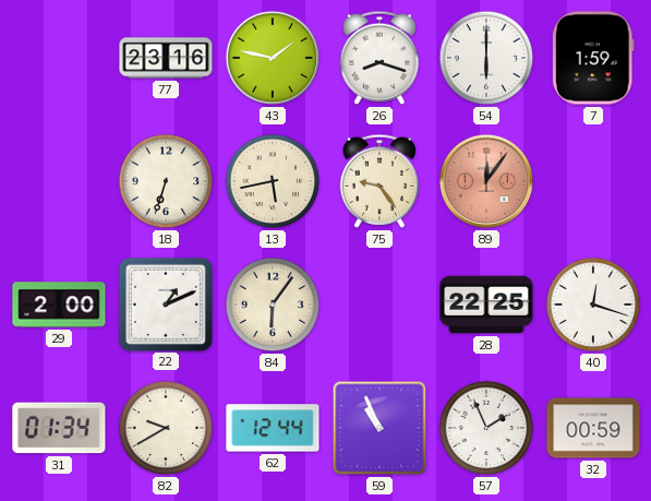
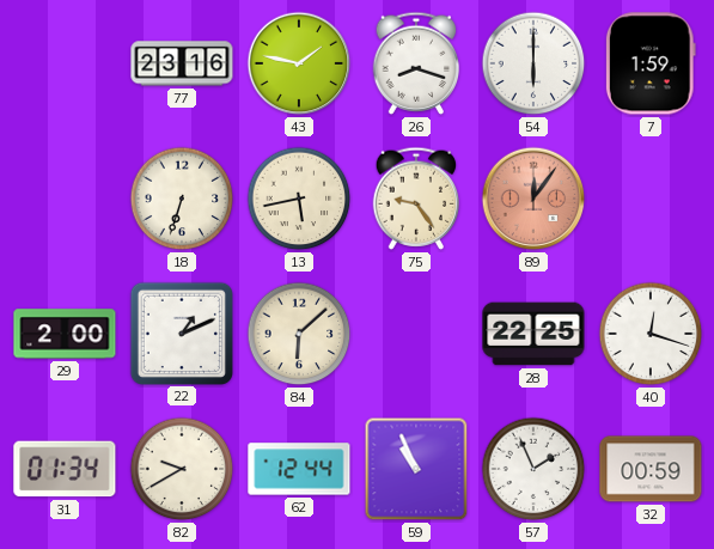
84: 6:06 -> 6:08
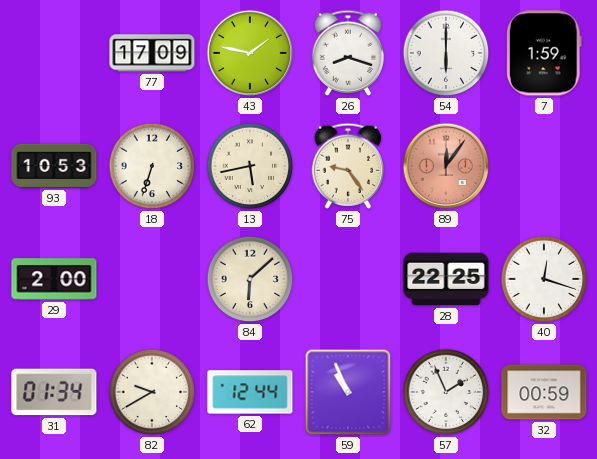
77: 23:16 -> 17:09
93: none -> 10:53
22: 1:11 -> none
